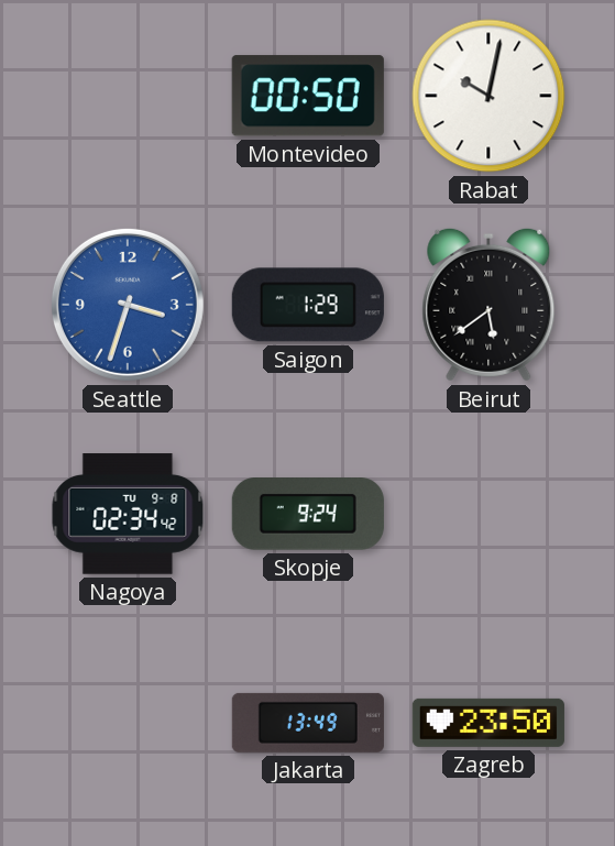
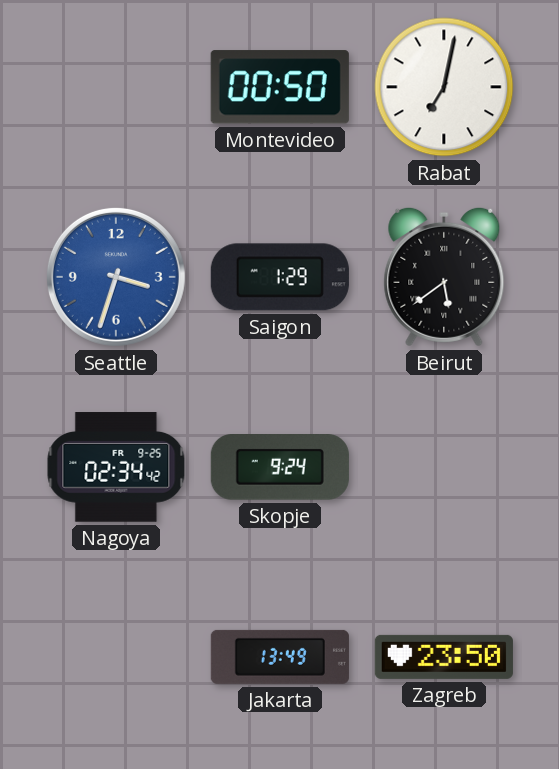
Rabat: 10:02 -> 7:02
Nagoya date: TU 9-8 -> FR 9-25
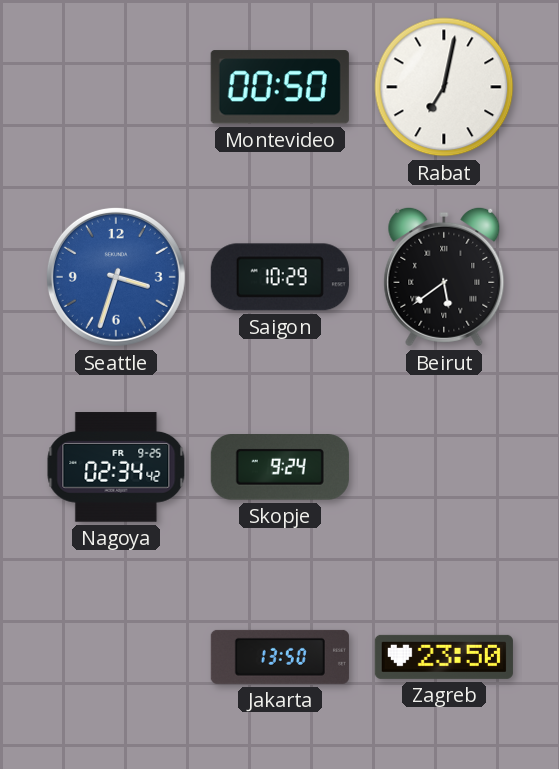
Saigon: 1:29 -> 10:29
Jakarta: 13:49 -> 13:50
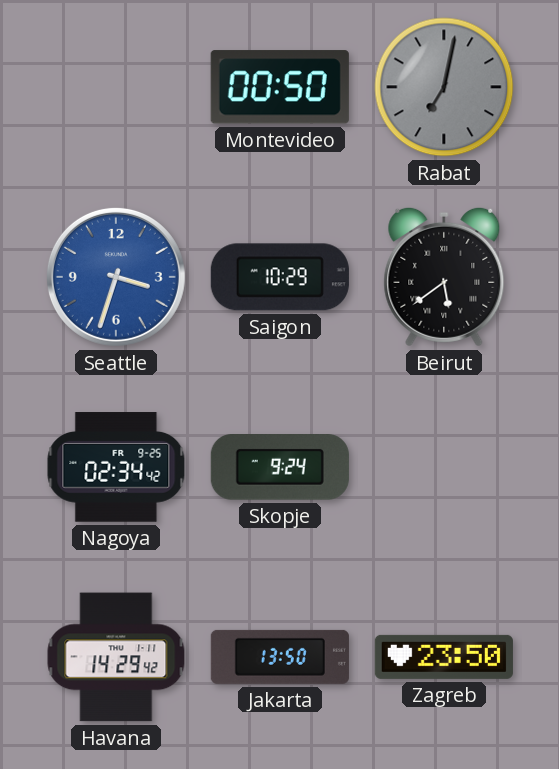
Rabat dial: white -> grey
Havana: none -> 14:29
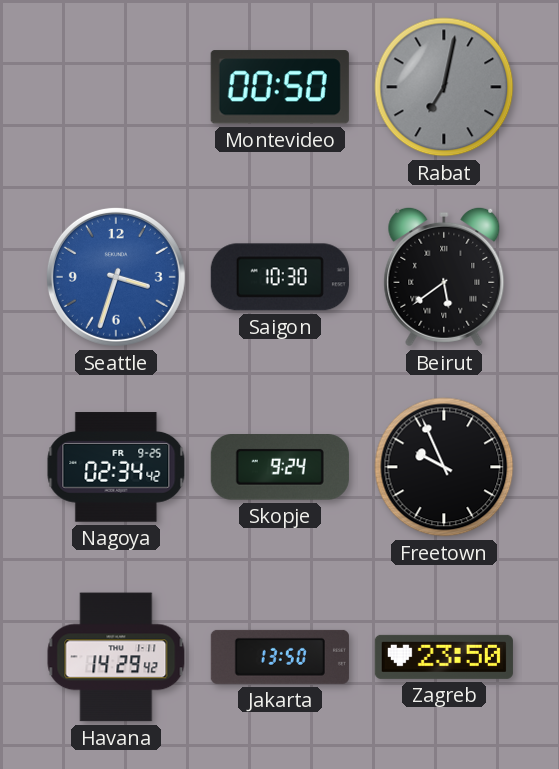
Saigon: 10:29 -> 10:30
Freetown: none -> 9:56
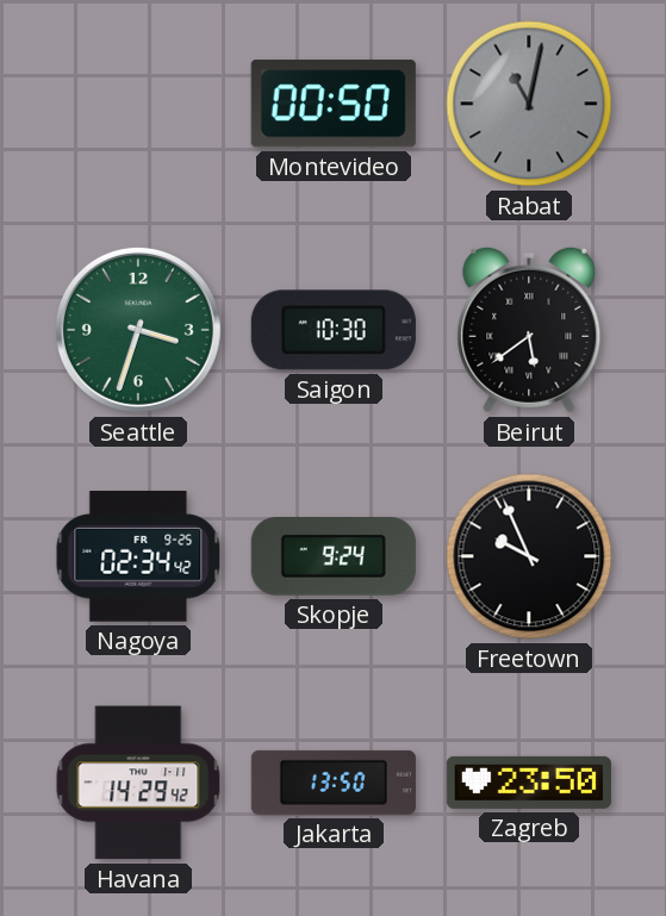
Rabat: 7:02 -> 11:02
Seattle dial: blue -> green
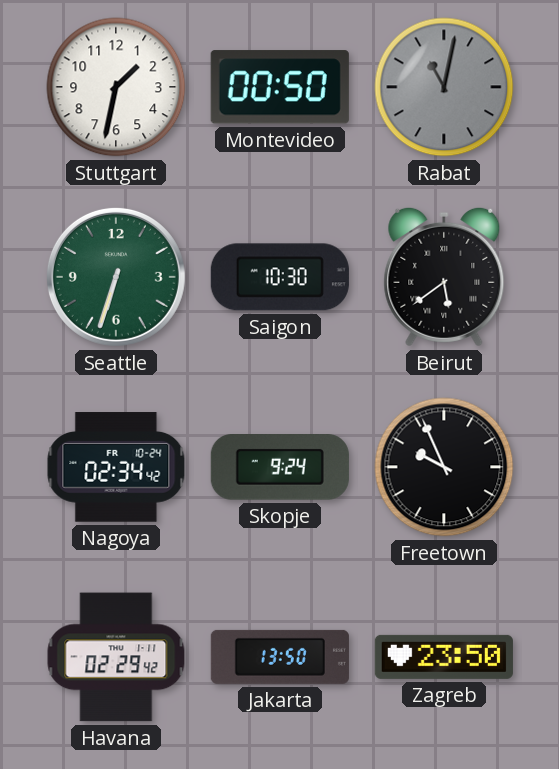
Stuttgart: none -> 1:32
Seattle: 3:33 -> 6:33
Nagoya date: FR 9-25 -> FR 10-24
Havana: 14:29 -> 02:29
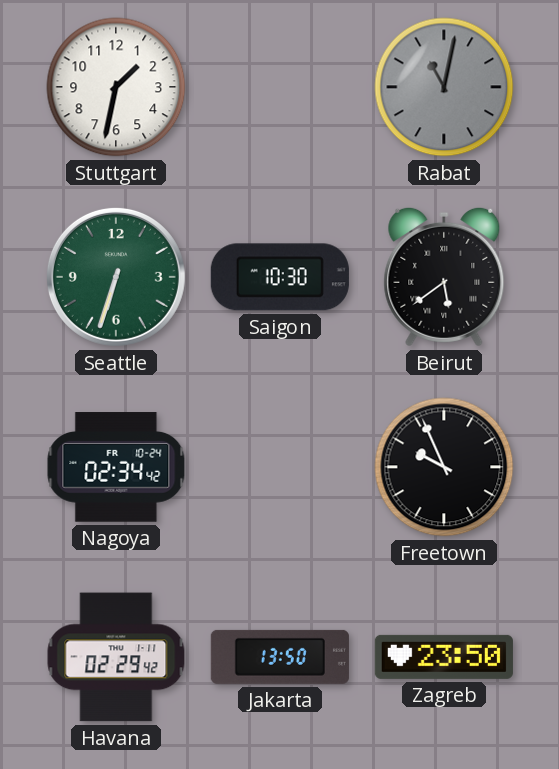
Montevideo: 00:50 -> none
Skopje: 9:24 -> none
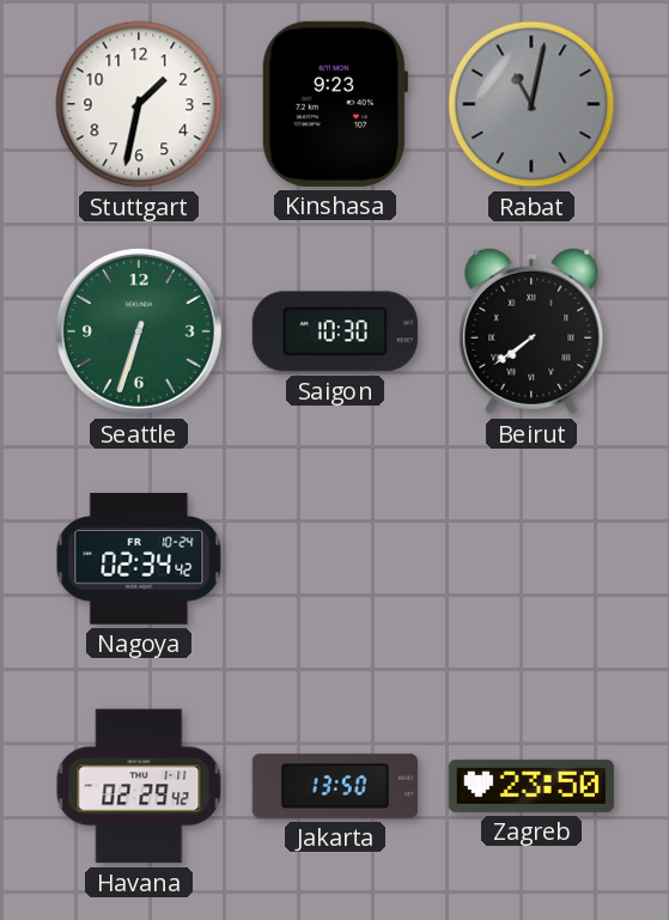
Kinshasa: none -> 9:23
Beirut: 5:39 -> 7:39
Freetown: 9:56 -> none
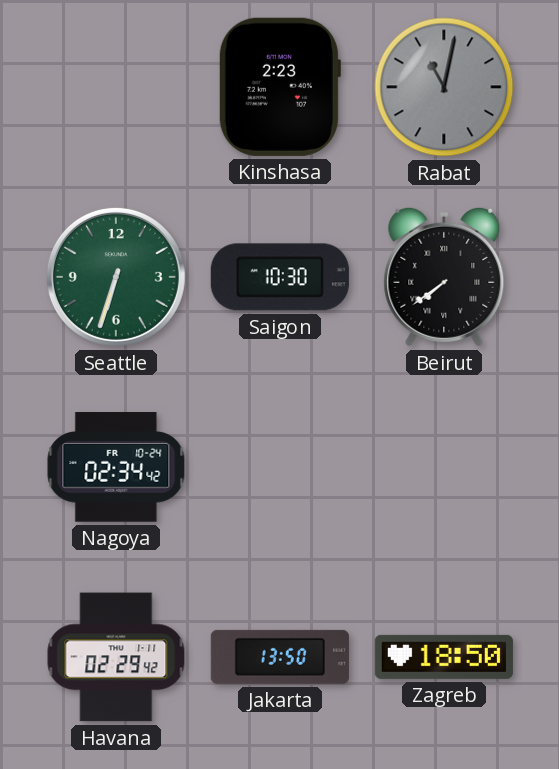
Stuttgart: 1:32 -> none
Kinshasa: 9:23 -> 2:23
Zagreb: 23:50 -> 18:50
